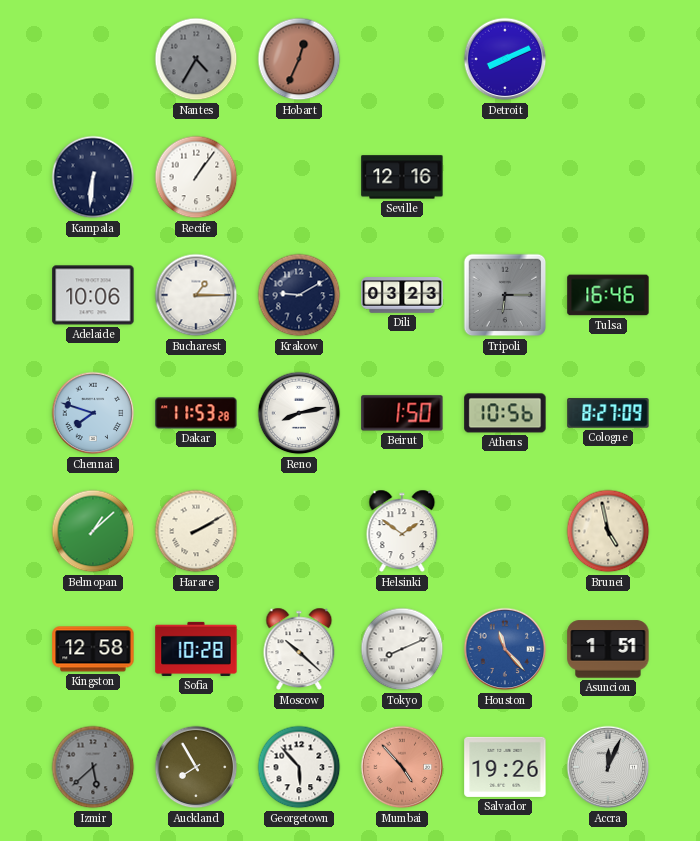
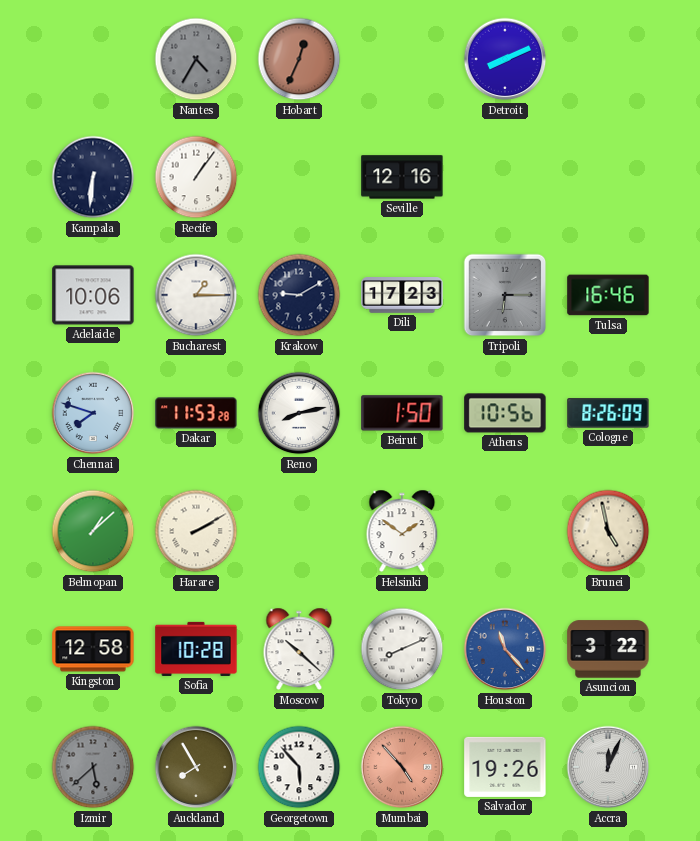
Dili: 03:23 -> 17:23
Cologne: 8:27 -> 8:26
Asuncion: 1:51 -> 3:22
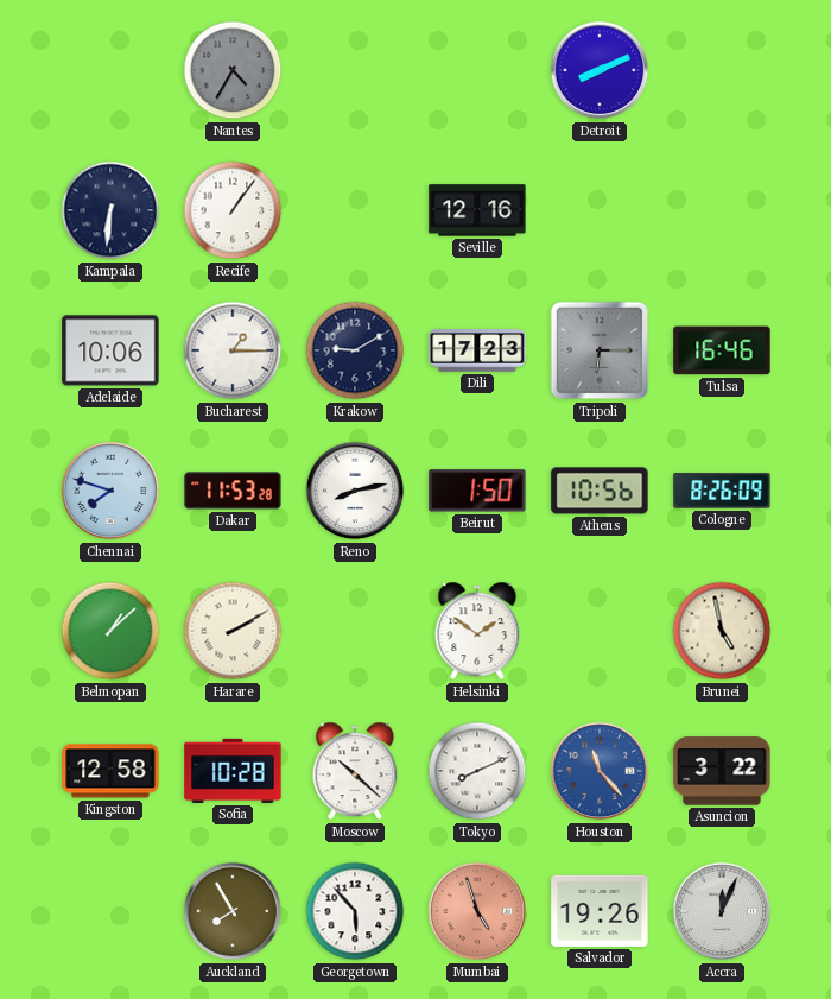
Hobart: 12:34 -> none
Izmir: 5:38 -> none
Mumbai: 4:53 -> 4:57
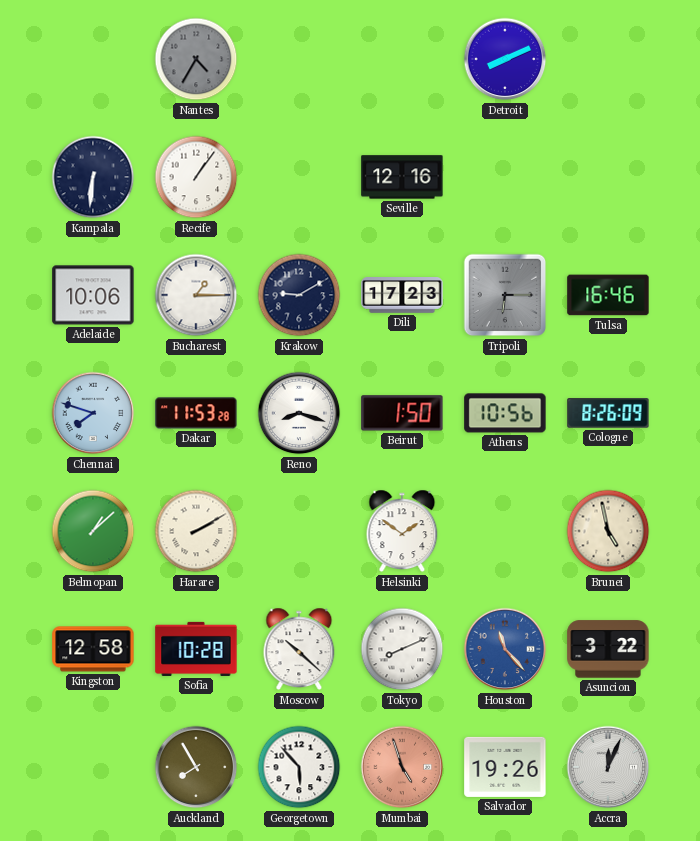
Reno: 8:13 -> 8:18
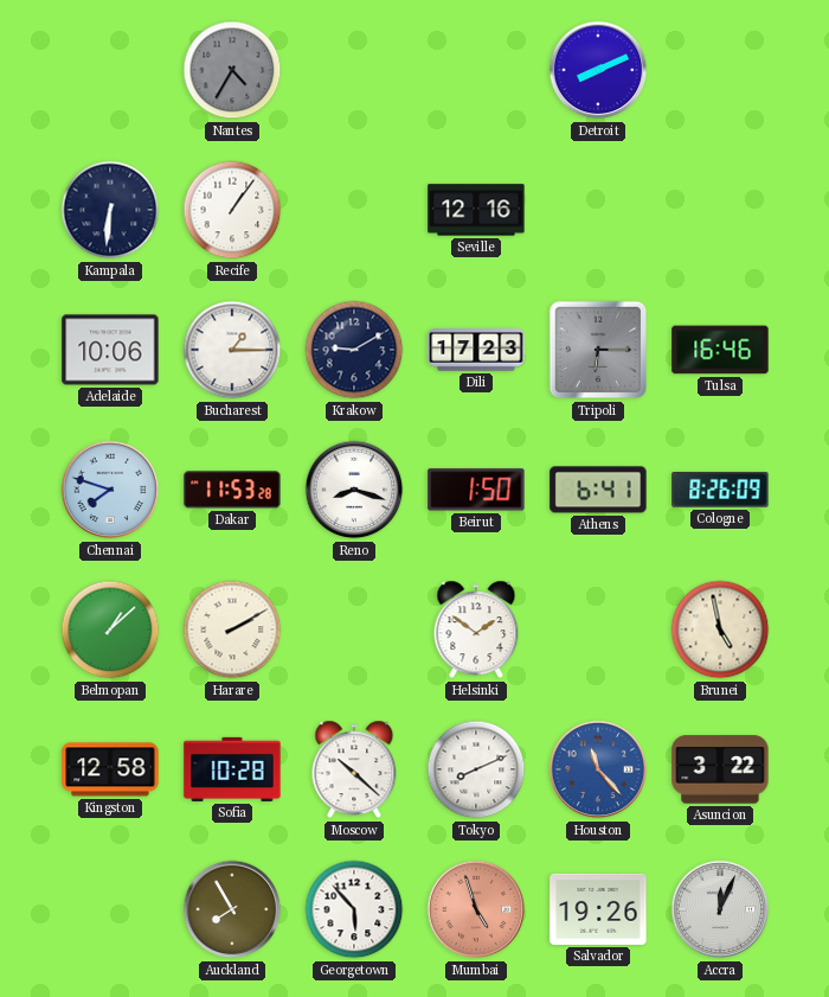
Athens: 10:56 -> 6:41
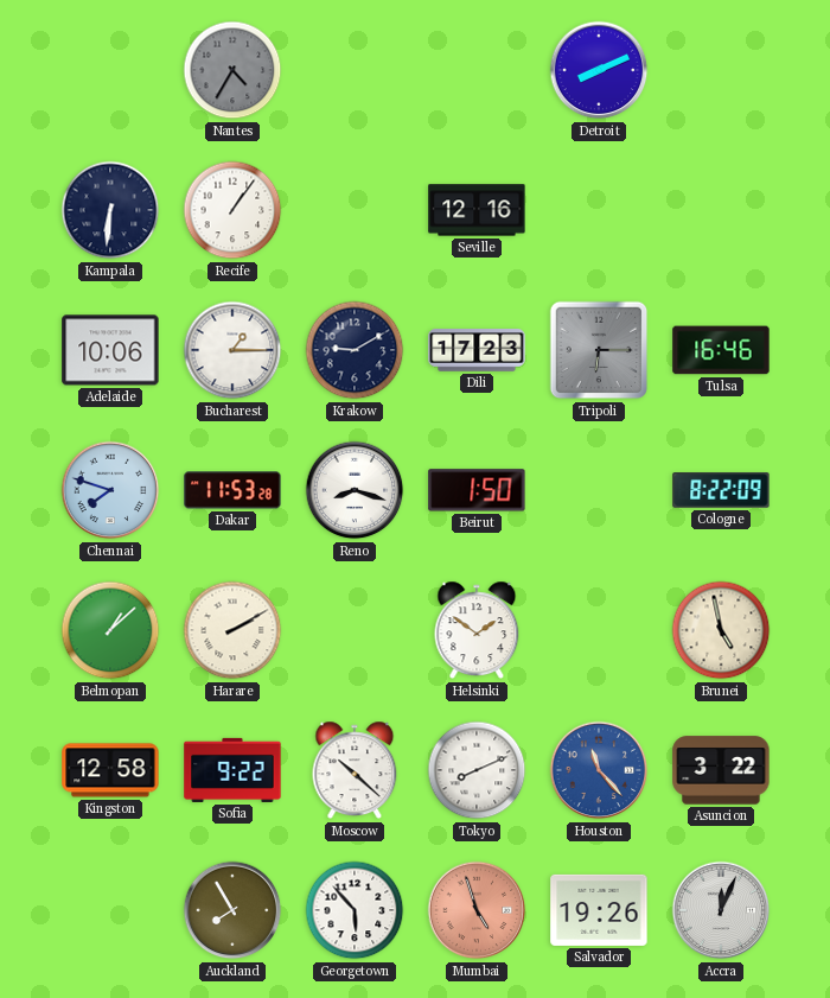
Athens: 6:41 -> none
Cologne: 8:26 -> 8:22
Sofia: 10:28 -> 9:22
